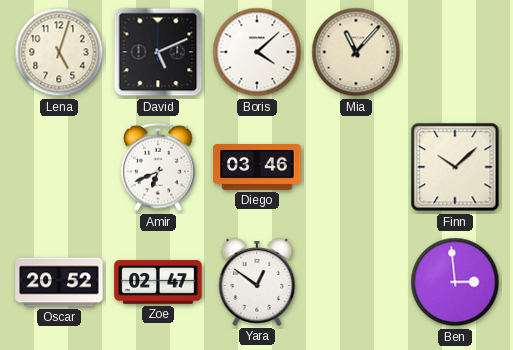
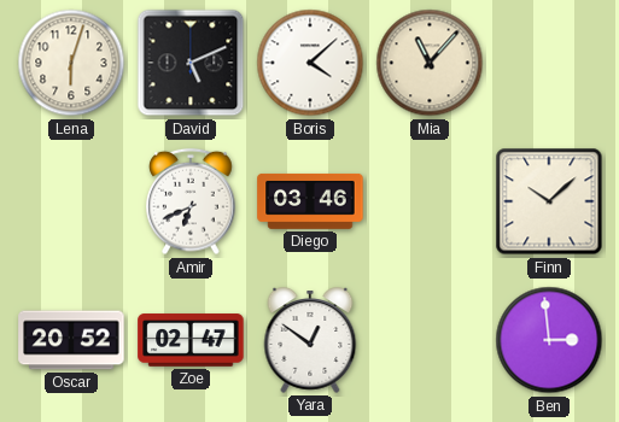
Lena: 5:03 -> 6:03
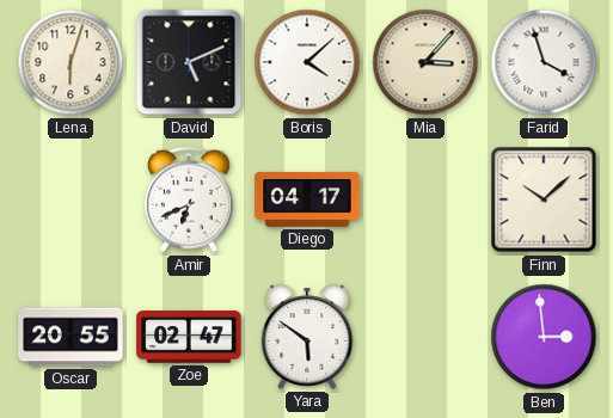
Mia: 11:07 -> 3:07
Farid: none -> 3:57
Diego: 03:46 -> 04:17
Oscar: 20:52 -> 20:55
Yara: 12:51 -> 5:51
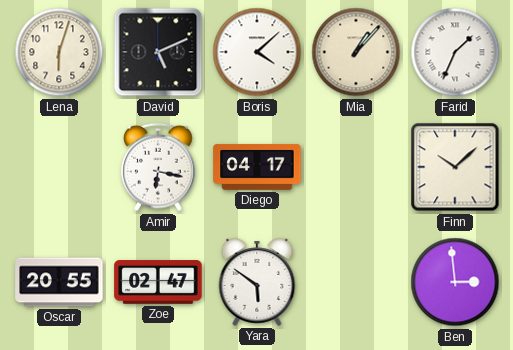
Mia: 3:07 -> 1:07
Farid: 3:57 -> 1:34
Amir: 6:41 -> 6:17
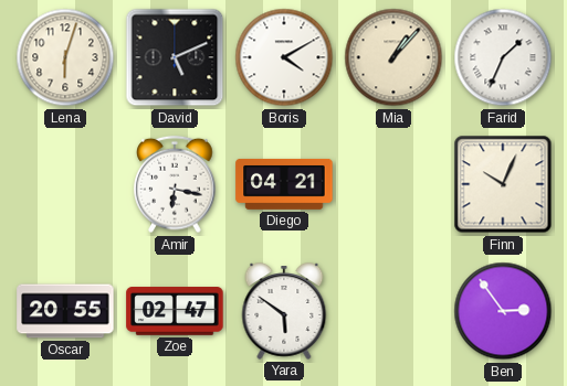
Boris: 4:08 -> 4:10
Diego: 04:17 -> 04:21
Finn: 10:08 -> 10:04
Ben: 2:59 -> 2:54
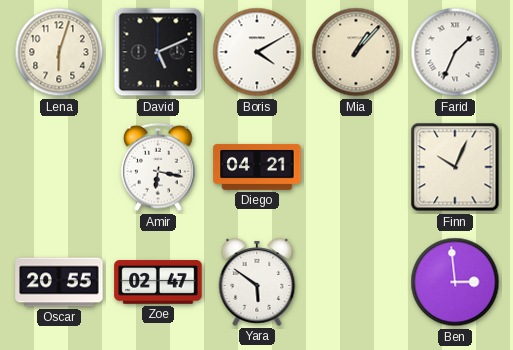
Ben: 2:54 -> 2:59
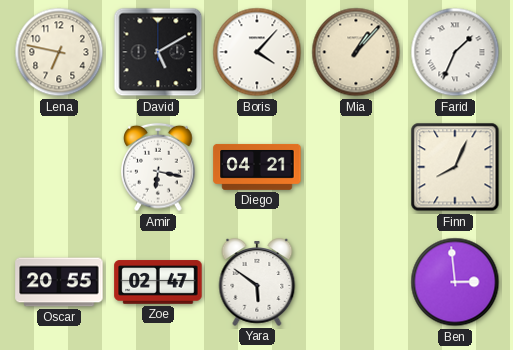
Lena: 6:03 -> 6:47
David: 5:11 -> 5:10
Boris: 4:10 -> 4:07
Finn: 10:04 -> 8:04
